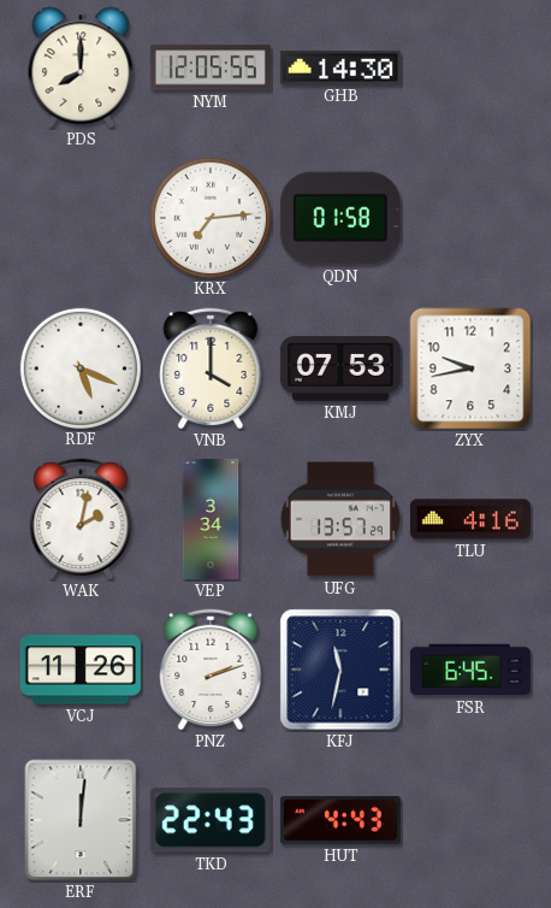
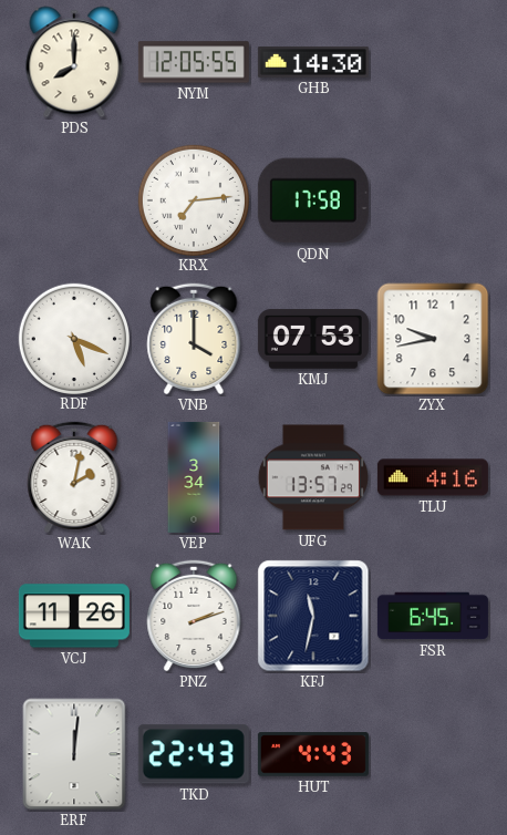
QDN: 01:58 -> 17:58
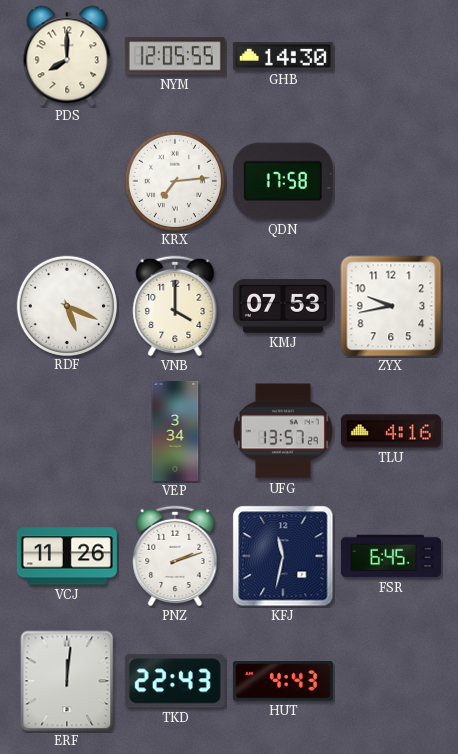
WAK: 2:02 -> none
